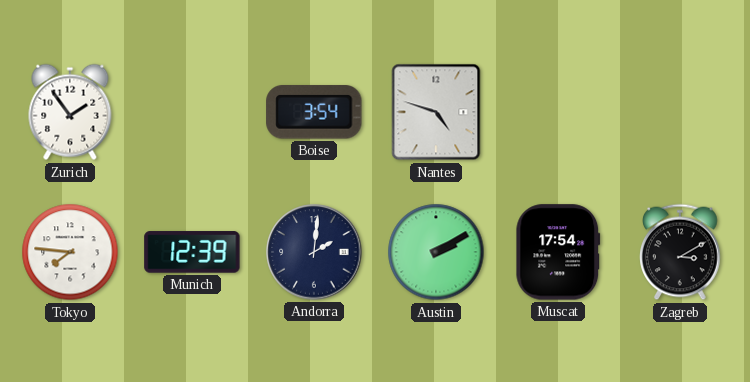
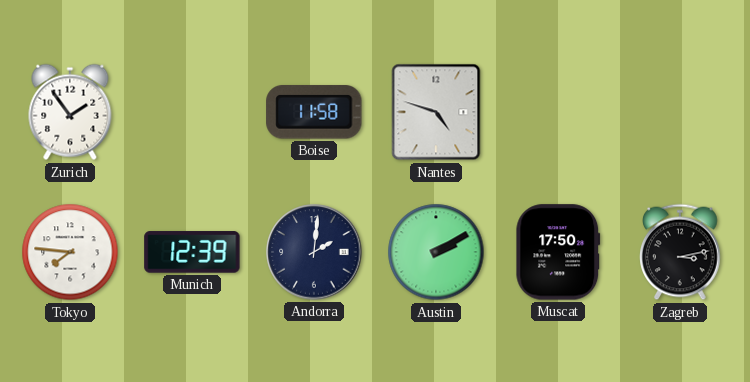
Boise: 3:54 -> 11:58
Muscat: 17:54 -> 17:50
Zagreb: 3:10 -> 3:13
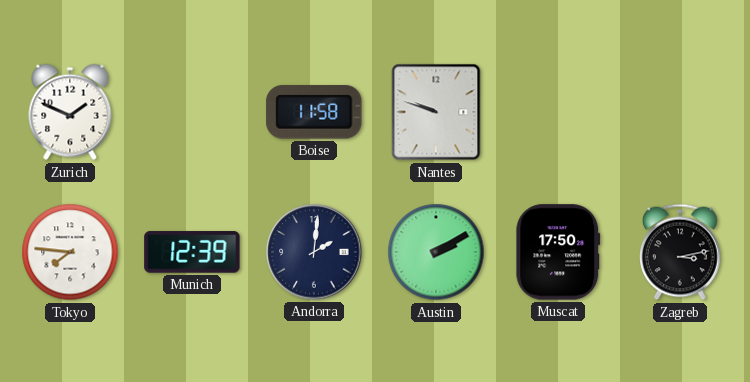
Zurich: 1:54 -> 1:49
Nantes: 4:48 -> 9:48
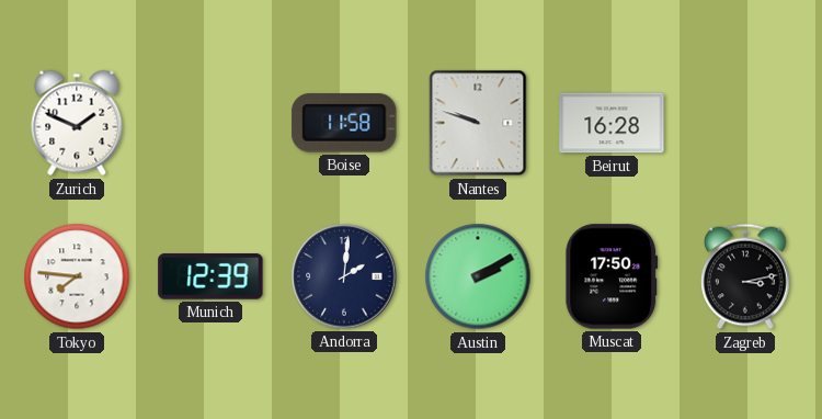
Beirut: none -> 16:28
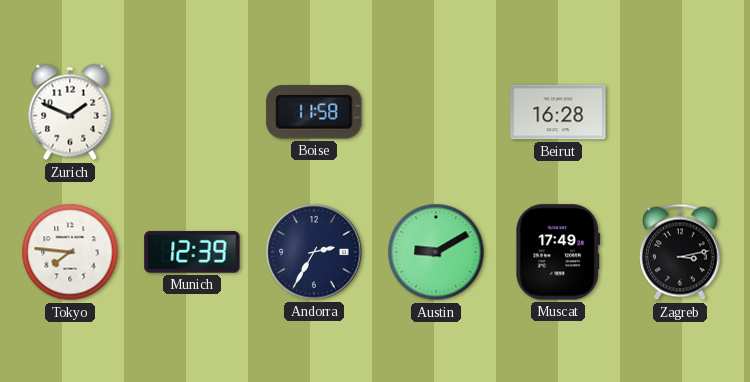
Nantes: 9:48 -> none
Andorra: 2:01 -> 2:35
Austin: 2:10 -> 9:10
Muscat: 17:50 -> 17:49
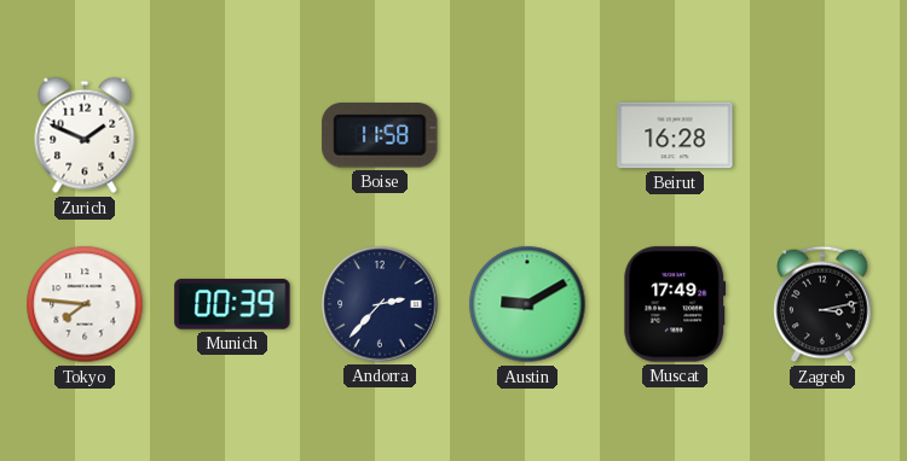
Munich: 12:39 -> 00:39
Andorra: 2:35 -> 2:37
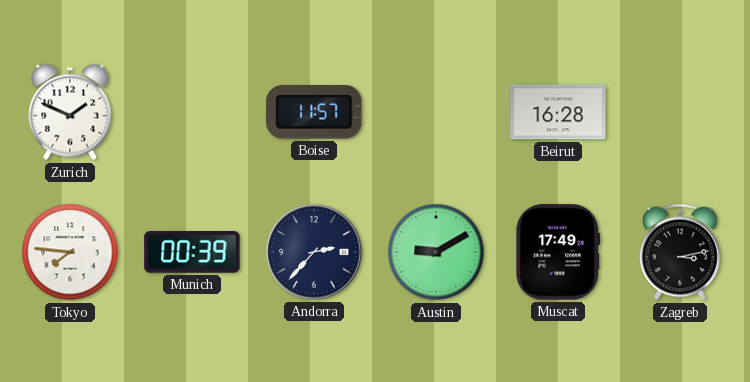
Boise: 11:58 -> 11:57
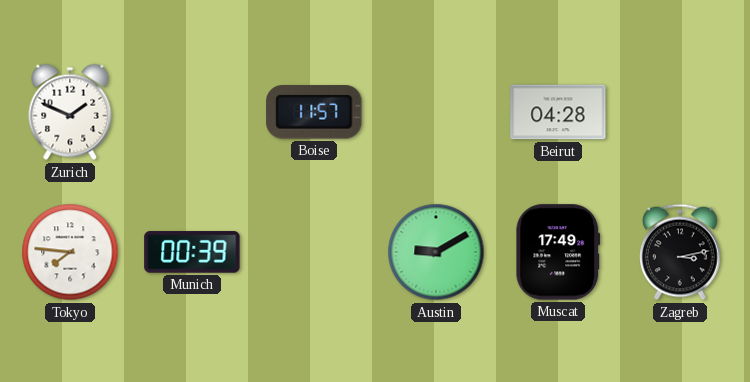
Beirut: 16:28 -> 04:28
Andorra: 2:37 -> none
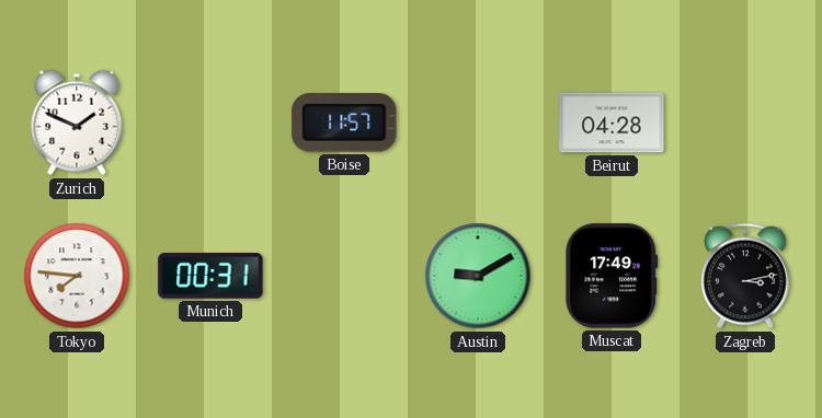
Munich: 00:39 -> 00:31
